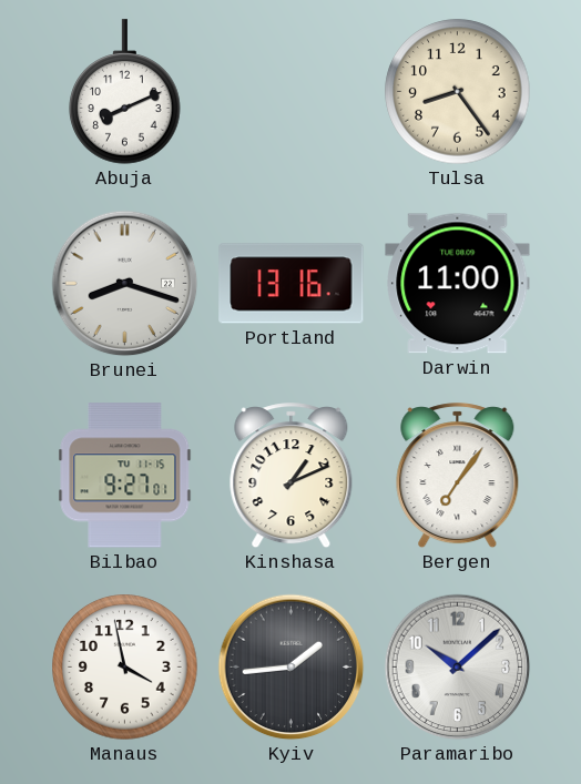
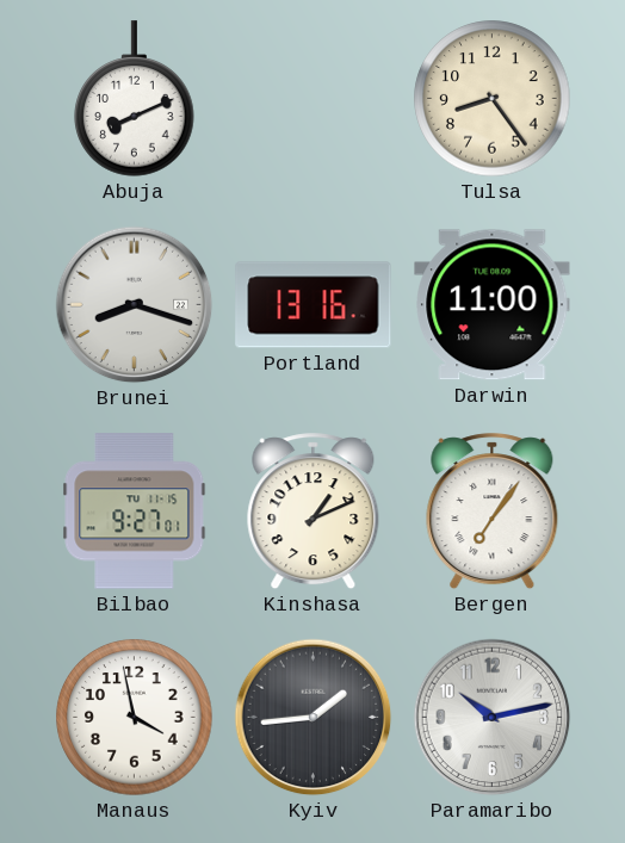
Paramaribo: 10:08 -> 10:13
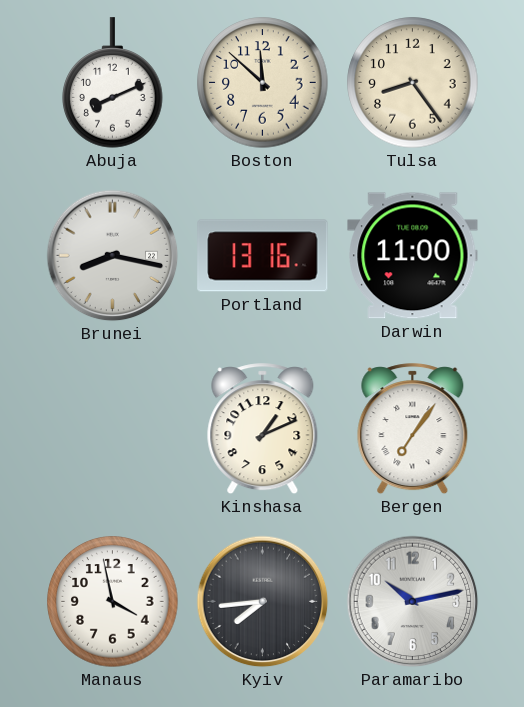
Boston: none -> 11:52
Brunei: 8:18 -> 8:17
Bilbao: 9:27 -> none
Kyiv: 1:44 -> 7:44
